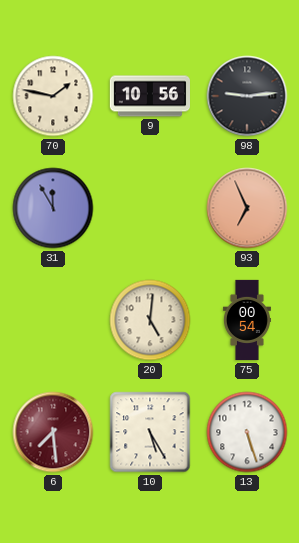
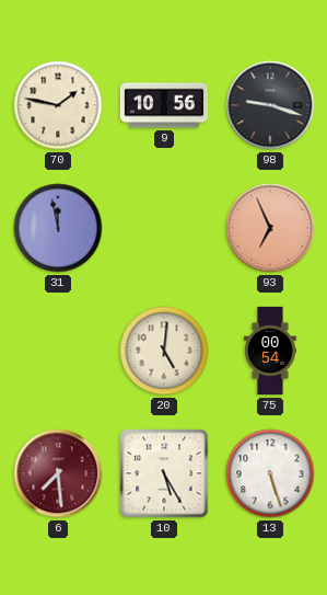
98: 9:14 -> 9:18
31: 11:55 -> 11:58
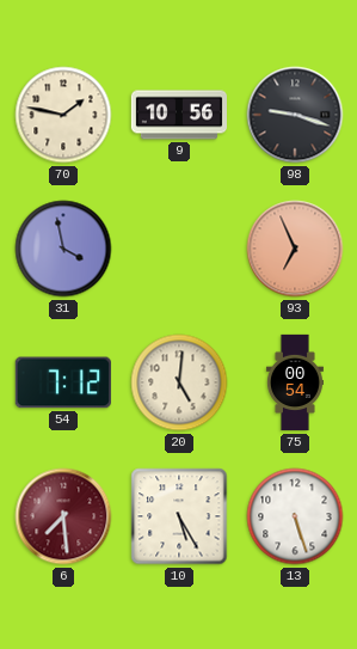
31: 11:58 -> 3:58
54: none -> 7:12
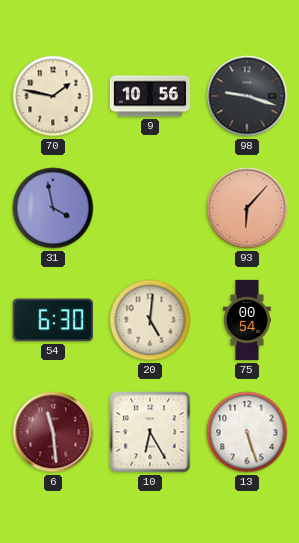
93: 6:56 -> 6:07
54: 7:12 -> 6:30
6: 7:29 -> 11:29
10: 5:25 -> 6:25
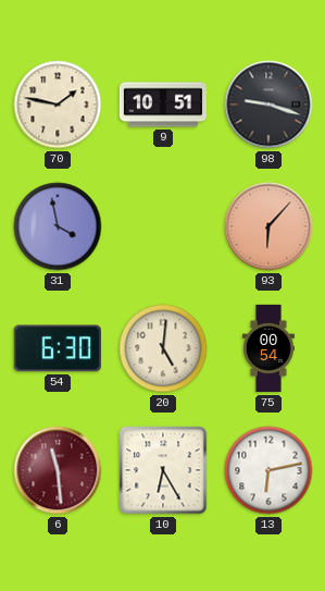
9: 10:56 -> 10:51
13: 5:27 -> 6:13
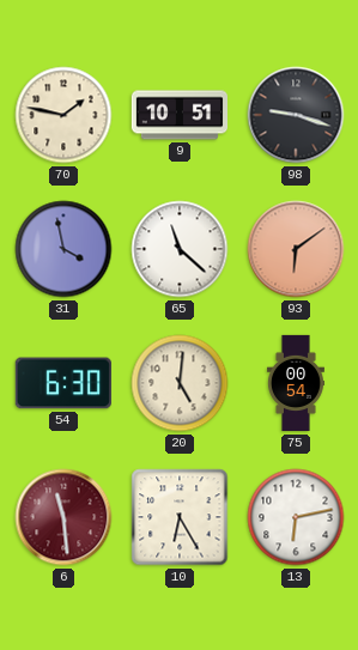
65: none -> 11:22
93: 6:07 -> 6:09
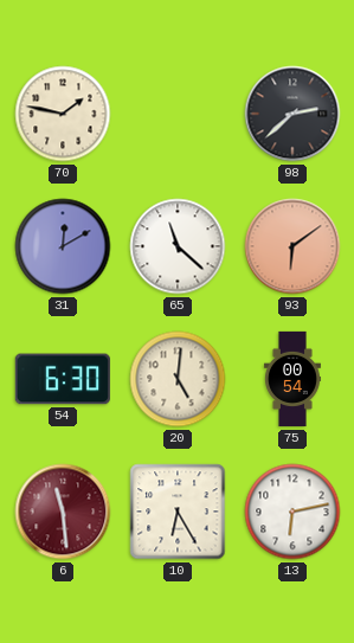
9: 10:51 -> none
98: 9:18 -> 2:38
31: 3:58 -> 12:10
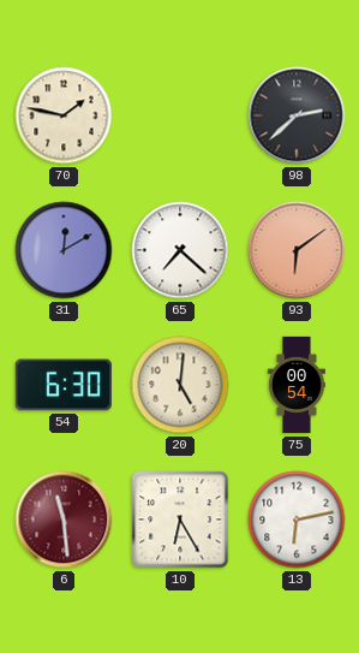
65: 11:22 -> 7:22
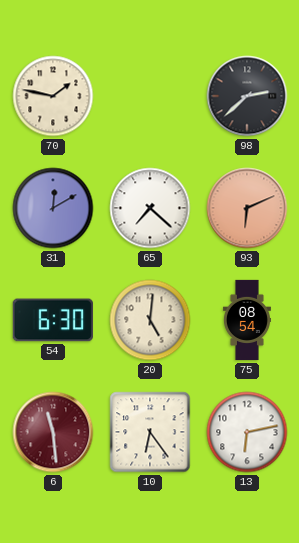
93: 6:09 -> 6:11
75: 00:54 -> 08:54
10: 6:25 -> 6:24
